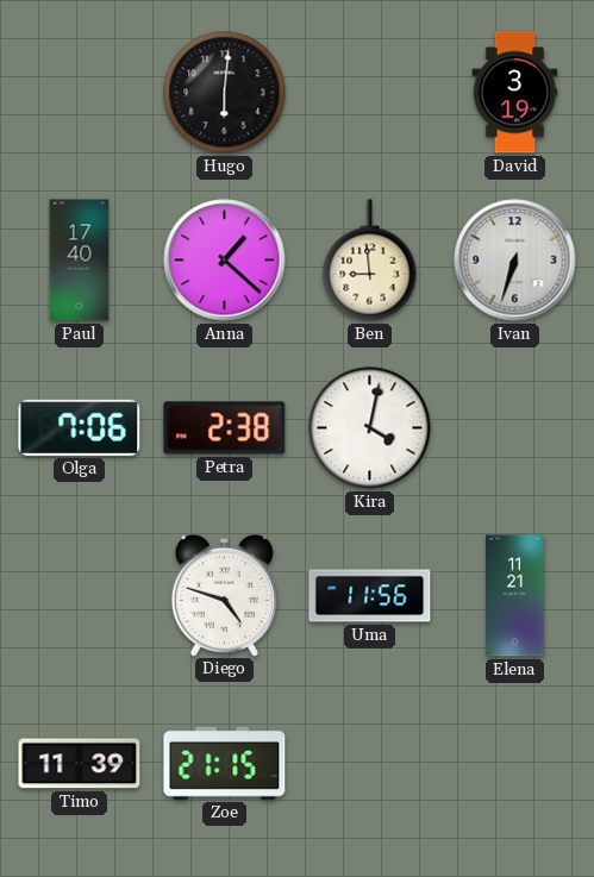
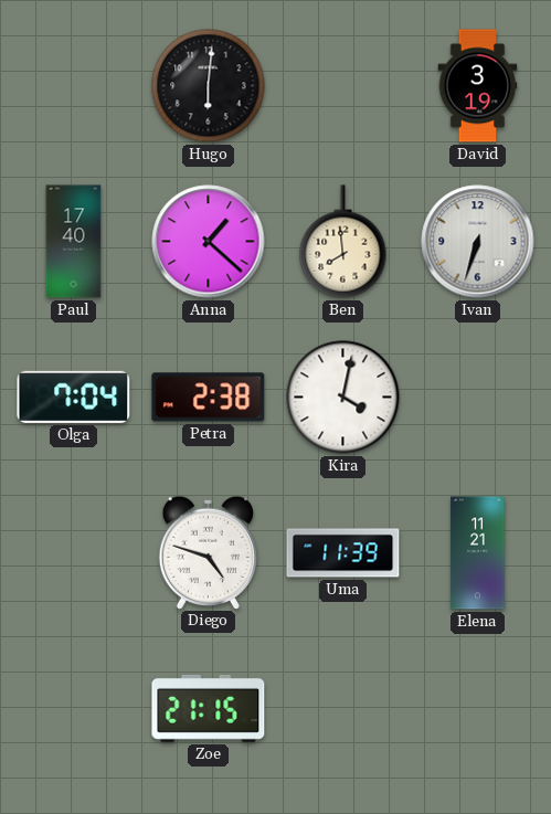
Ben: 8:59 -> 7:59
Olga: 7:06 -> 7:04
Uma: 11:56 -> 11:39
Timo: 11:39 -> none
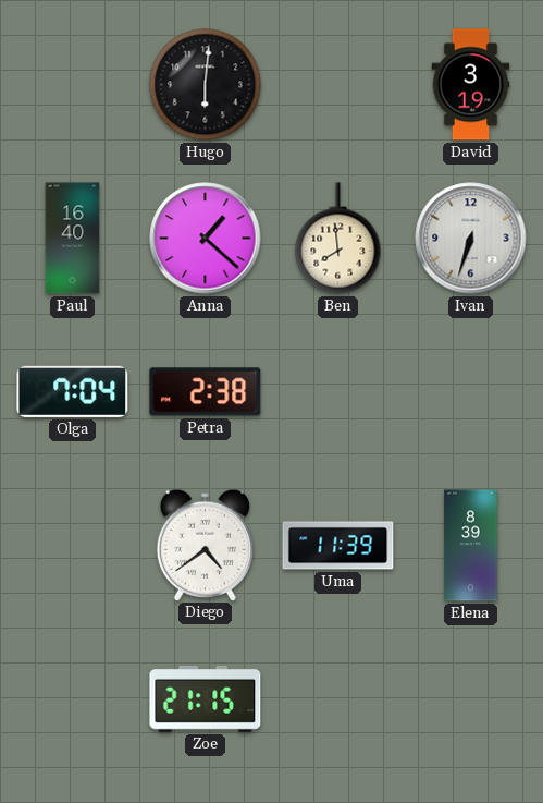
Paul: 17:40 -> 16:40
Kira: 4:02 -> none
Diego: 4:48 -> 4:39
Elena: 11:21 -> 8:39
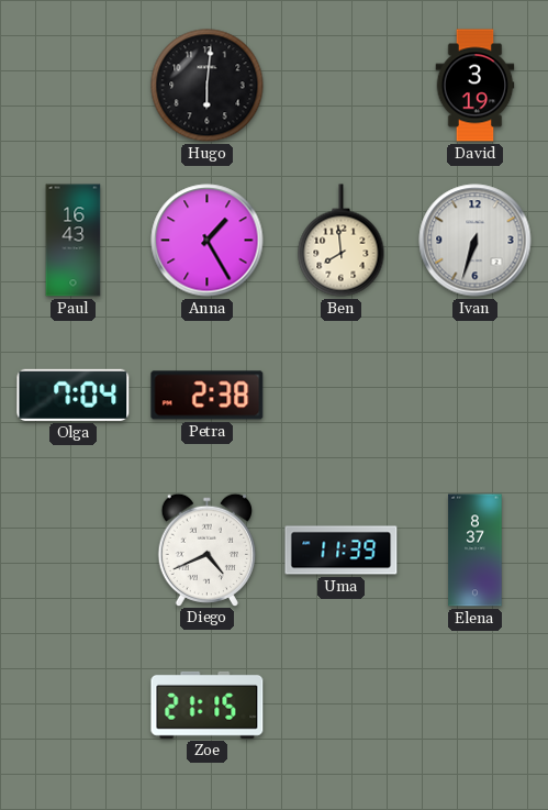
Paul: 16:40 -> 16:43
Anna: 1:22 -> 1:25
Diego: 4:39 -> 4:41
Elena: 8:39 -> 8:37
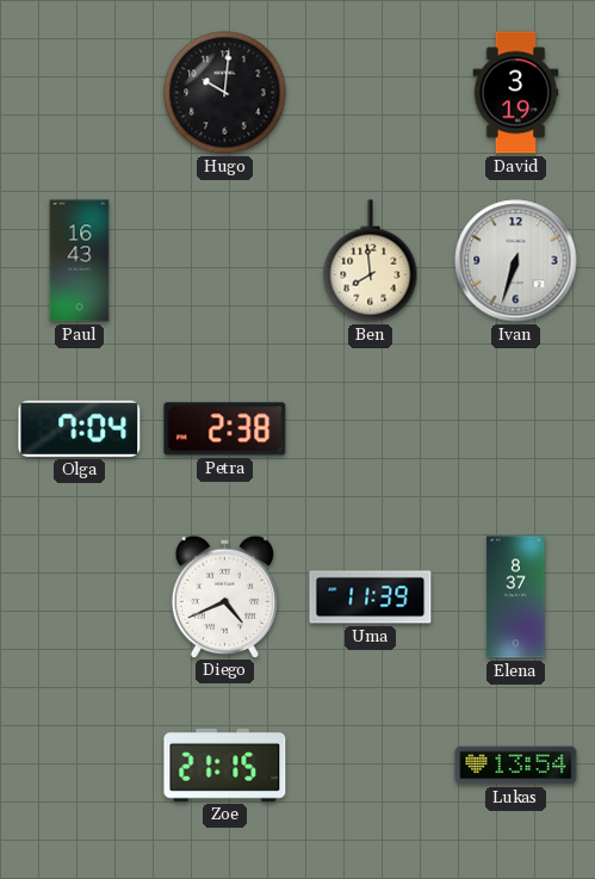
Hugo: 6:01 -> 10:01
Anna: 1:25 -> none
Lukas: none -> 13:54
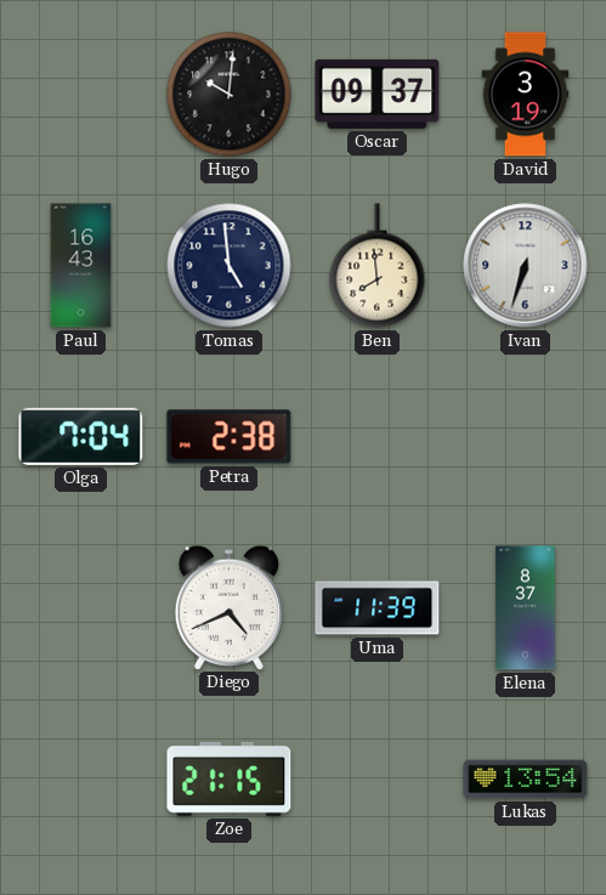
Oscar: none -> 09:37
Tomas: none -> 4:59
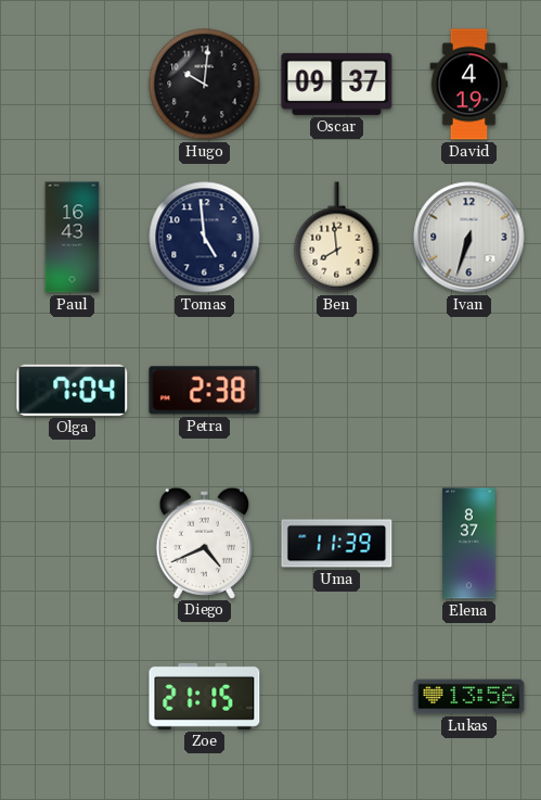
David: 3:19 -> 4:19
Lukas: 13:54 -> 13:56
